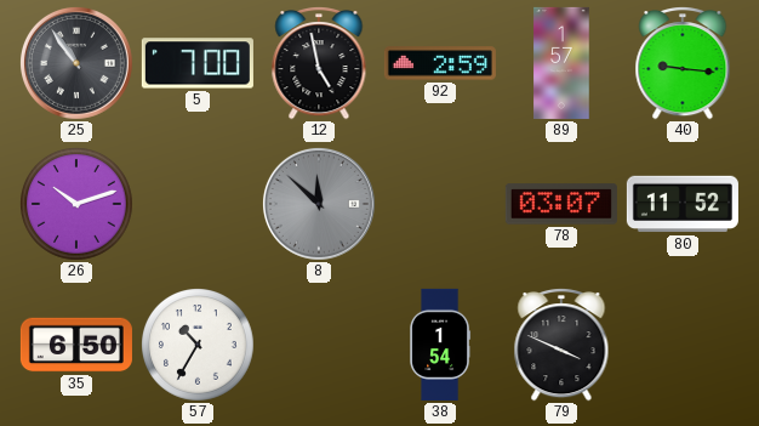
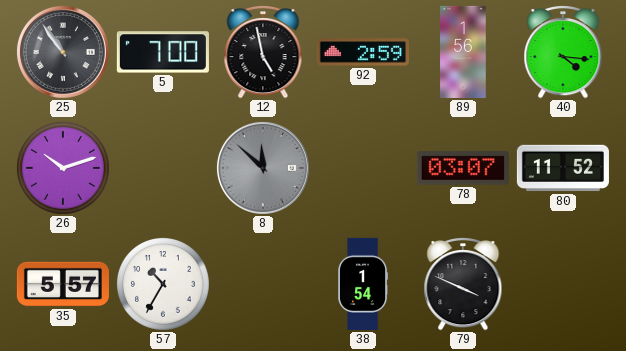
89: 1:57 -> 1:56
40: 9:16 -> 4:16
35: 6:50 -> 5:57
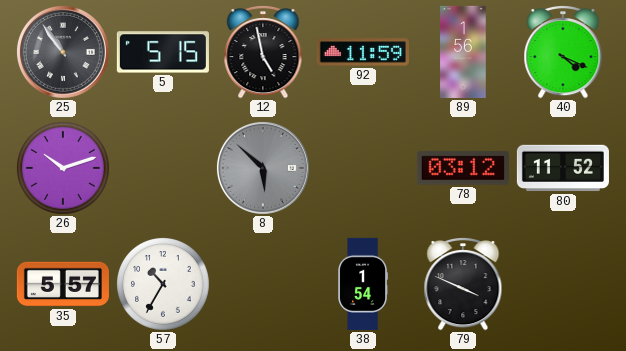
5: 7:00 -> 5:15
92: 2:59 -> 11:59
40: 4:16 -> 4:19
8: 11:52 -> 5:52
78: 03:07 -> 03:12
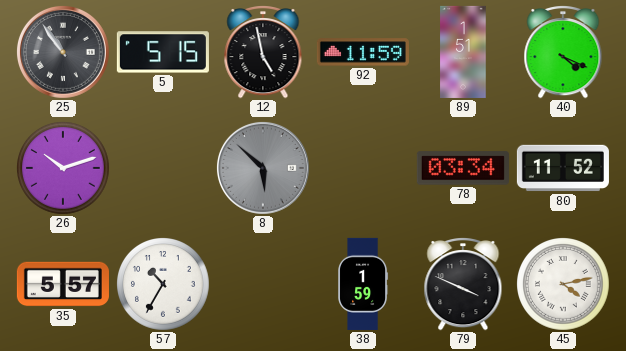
89: 1:56 -> 1:51
78: 03:12 -> 03:34
38: 1:54 -> 1:59
45: none -> 4:13
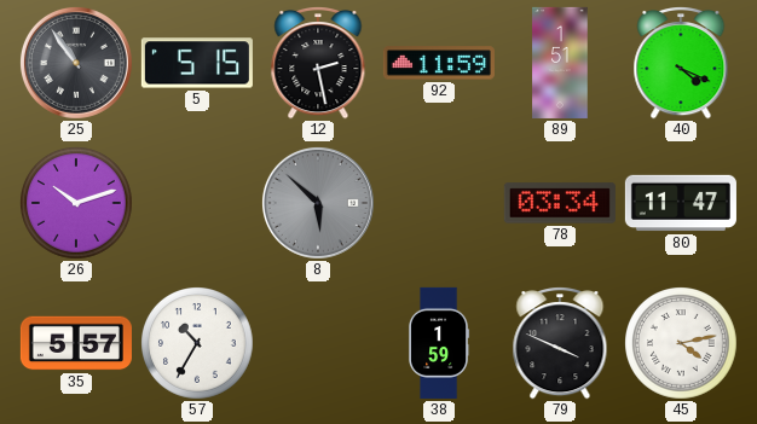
12: 4:58 -> 2:28
80: 11:52 -> 11:47
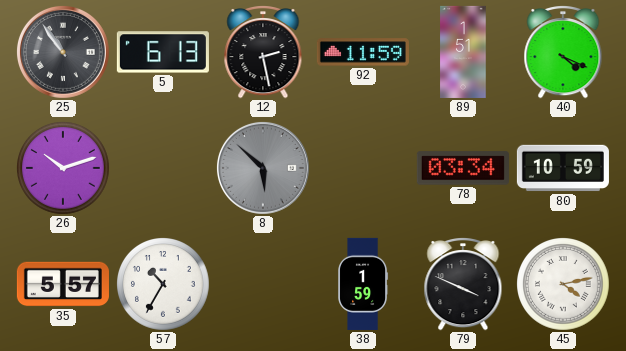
5: 5:15 -> 6:13
80: 11:47 -> 10:59
